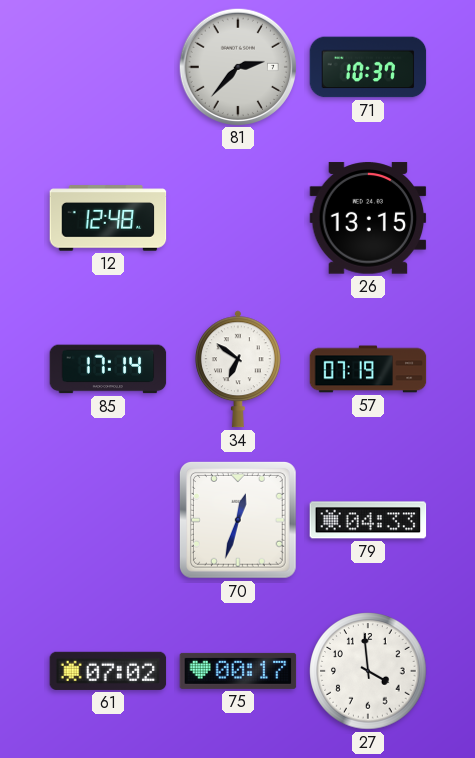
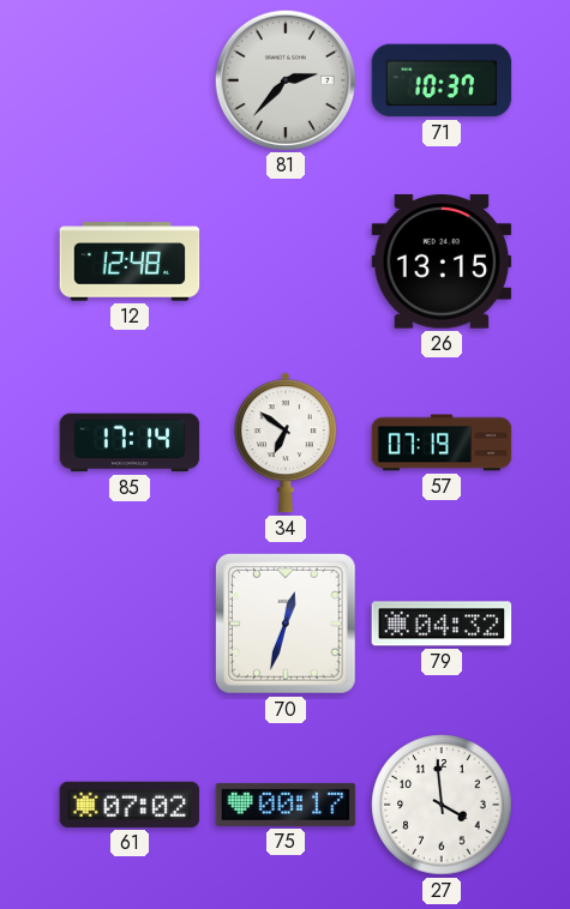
79: 04:33 -> 04:32
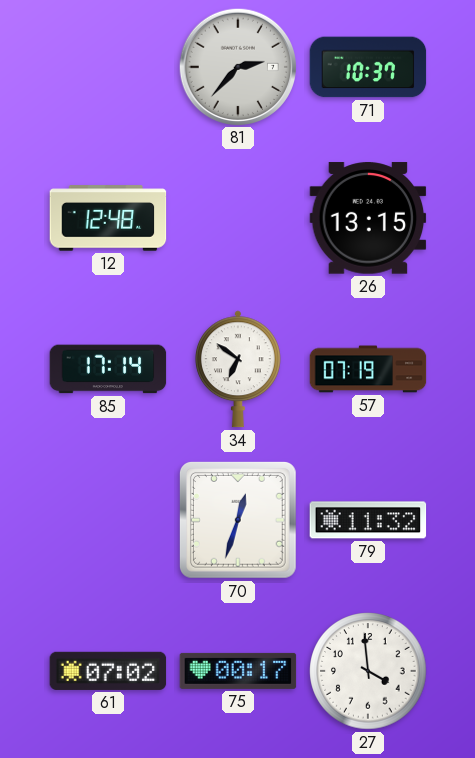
79: 04:32 -> 11:32
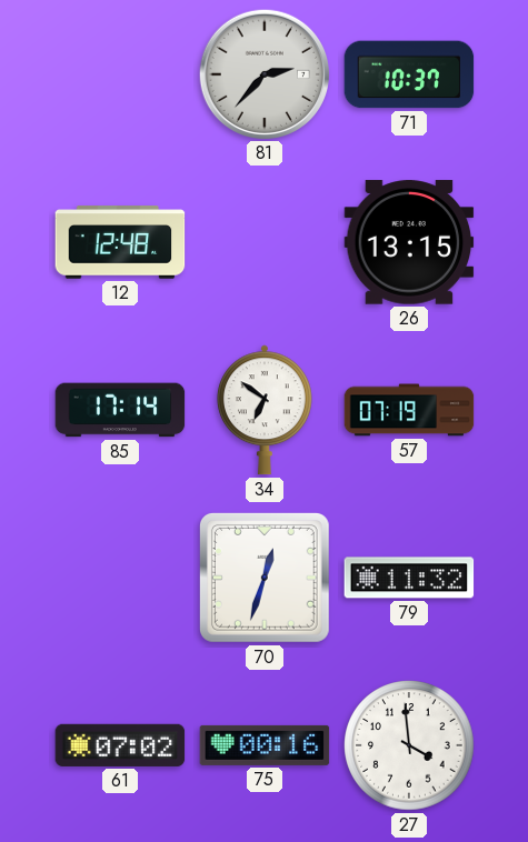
75: 00:17 -> 00:16
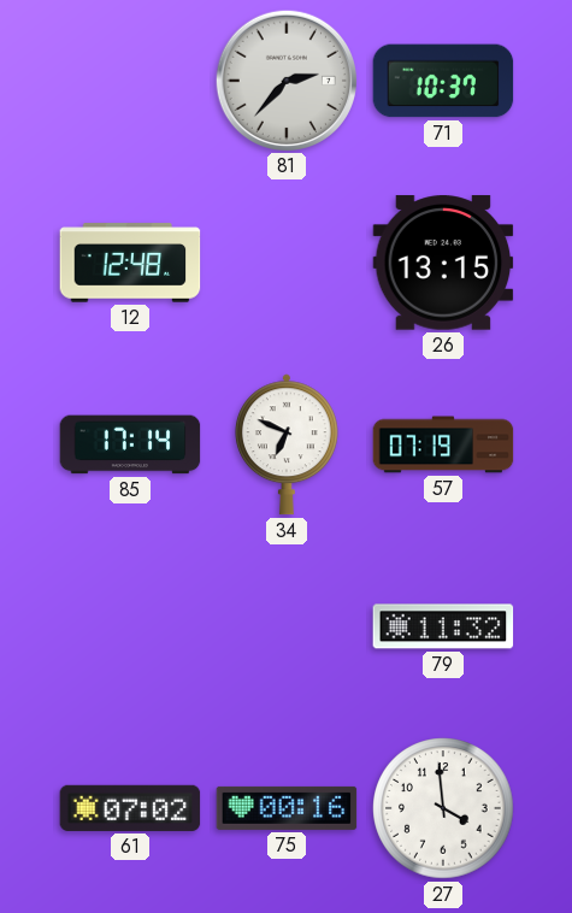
34: 6:51 -> 6:49
70: 12:33 -> none
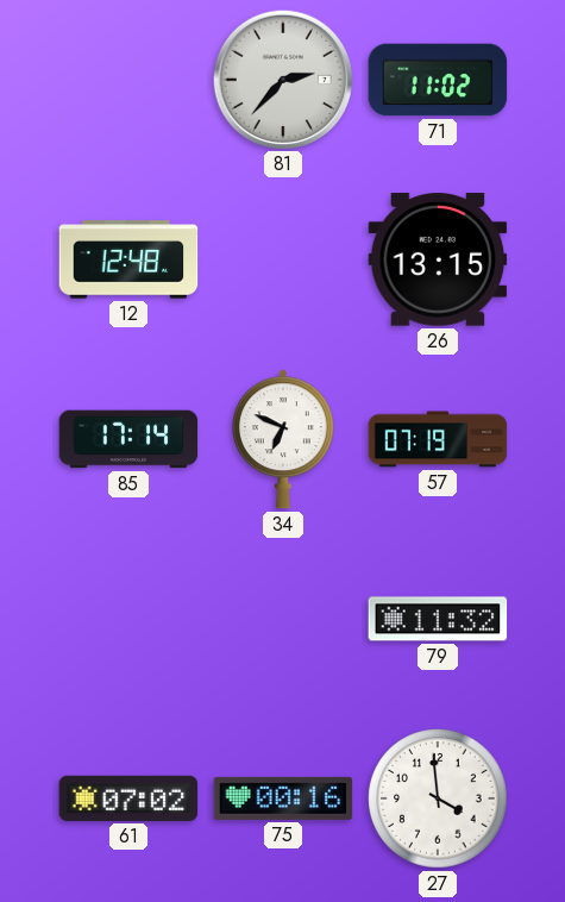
71: 10:37 -> 11:02
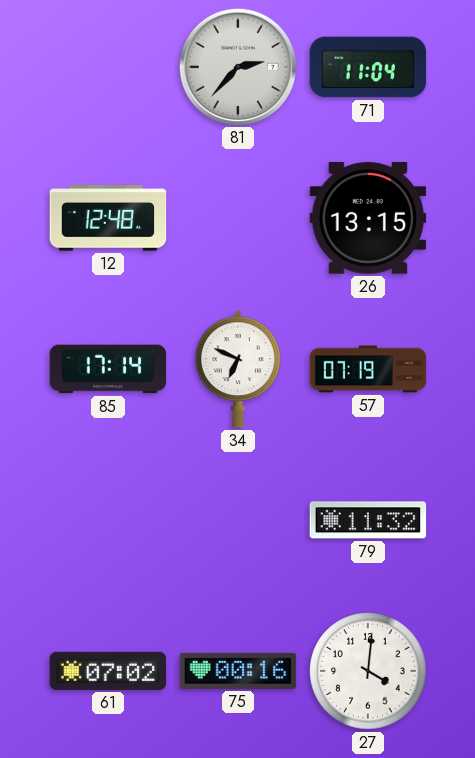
71: 11:02 -> 11:04
27: 3:59 -> 4:01
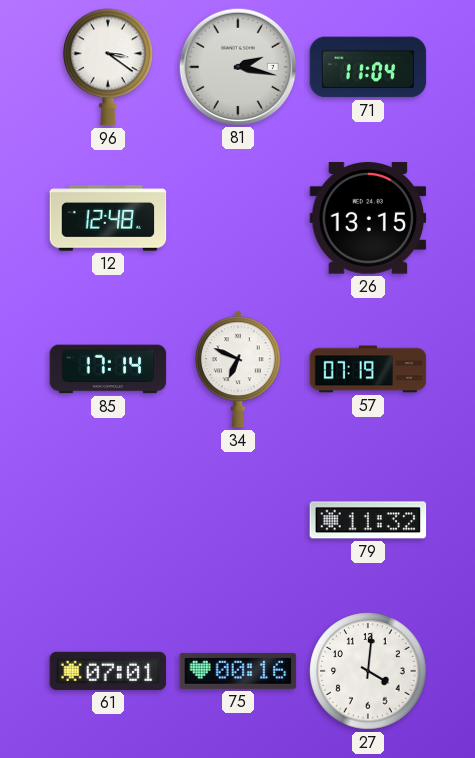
96: none -> 3:21
81: 2:37 -> 2:17
61: 07:02 -> 07:01
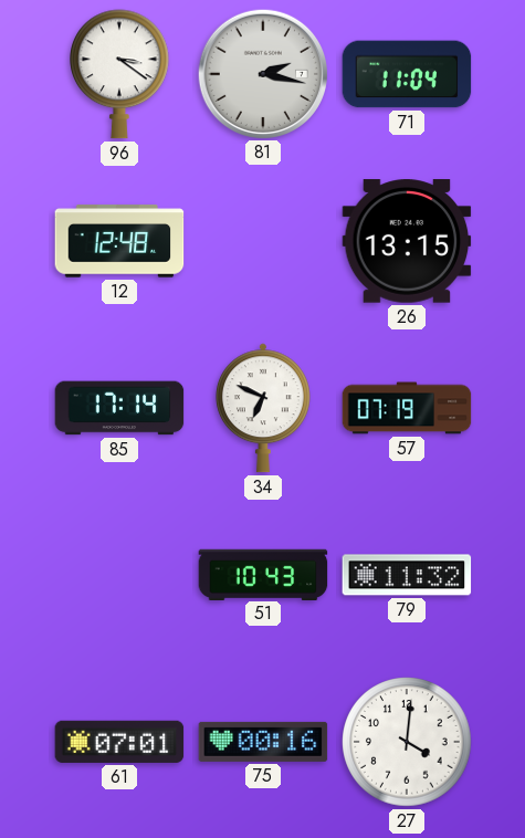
51: none -> 10:43
